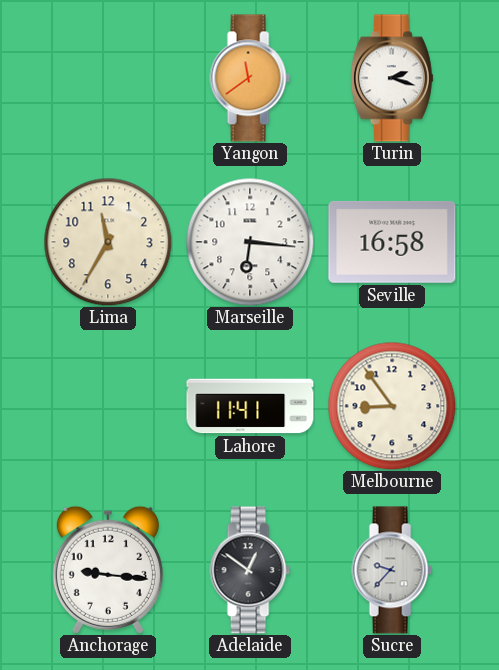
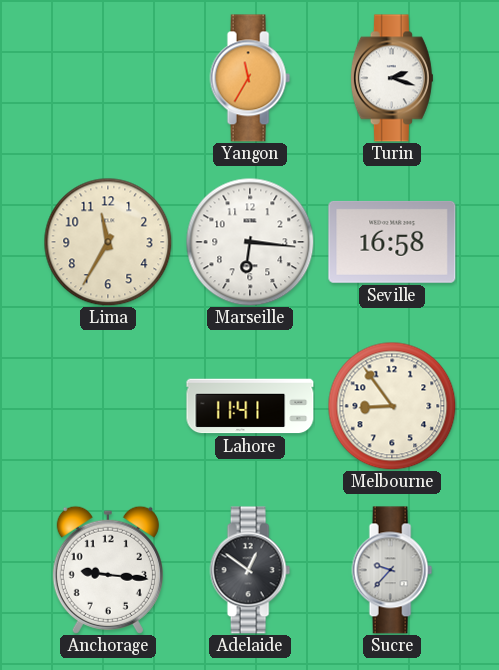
Yangon: 11:39 -> 11:35
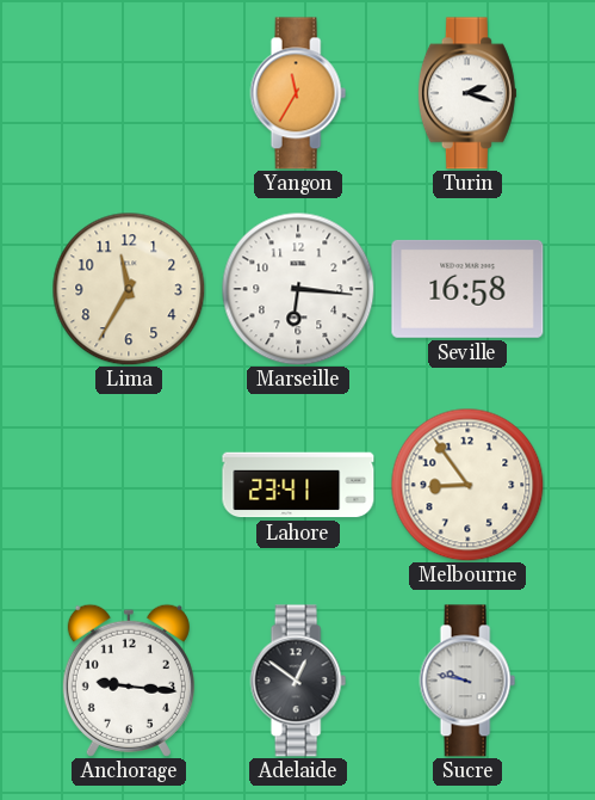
Lahore: 11:41 -> 23:41
Sucre: 9:37 -> 9:47
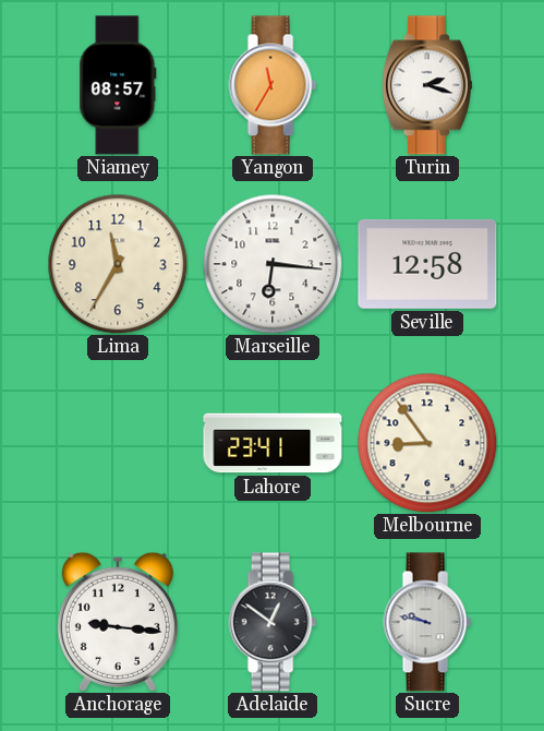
Niamey: none -> 08:57
Seville: 16:58 -> 12:58
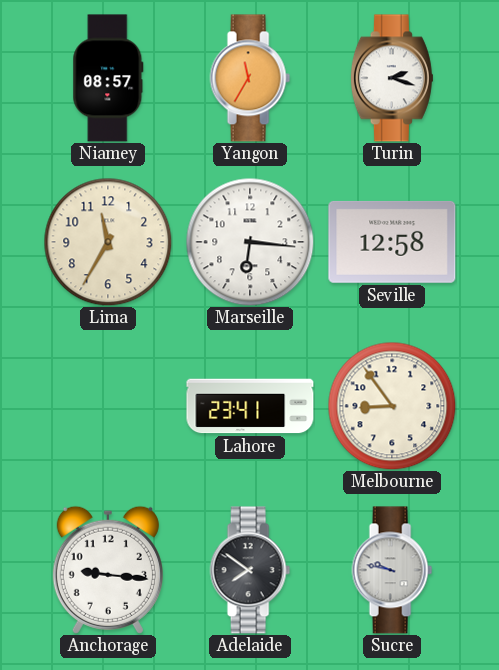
Adelaide: 12:51 -> 7:51
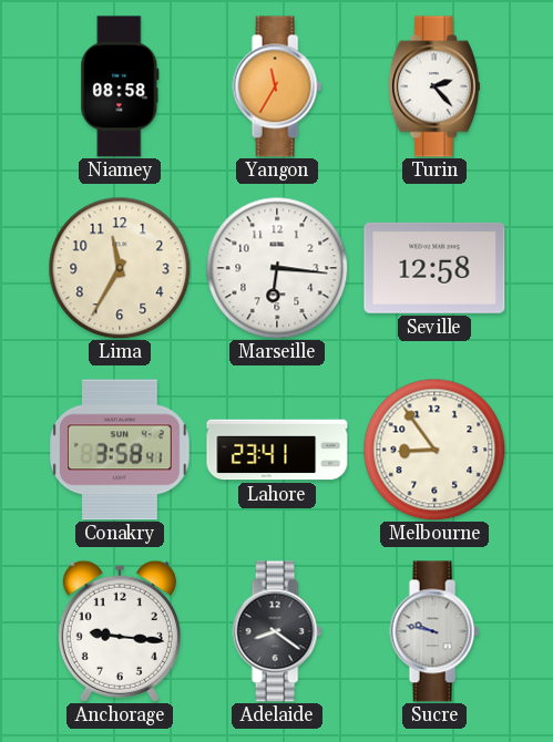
Niamey: 08:57 -> 08:58
Turin: 2:18 -> 2:23
Conakry: none -> 3:58
Adelaide: 7:51 -> 8:21
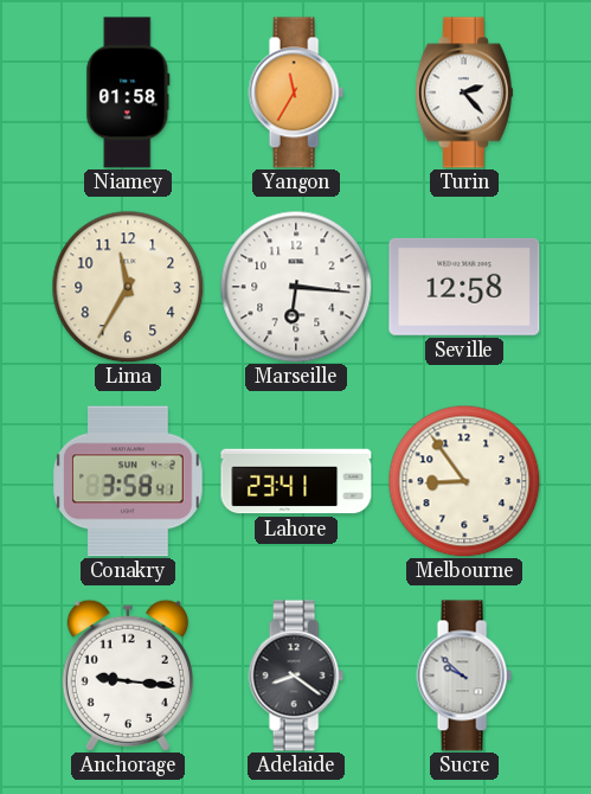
Niamey: 08:58 -> 01:58
Sucre: 9:47 -> 9:52
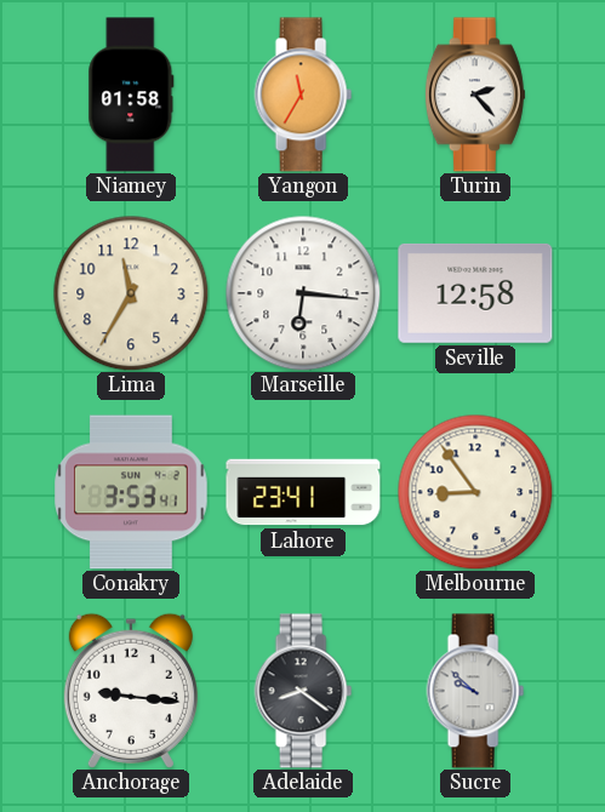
Conakry: 3:58 -> 3:53
